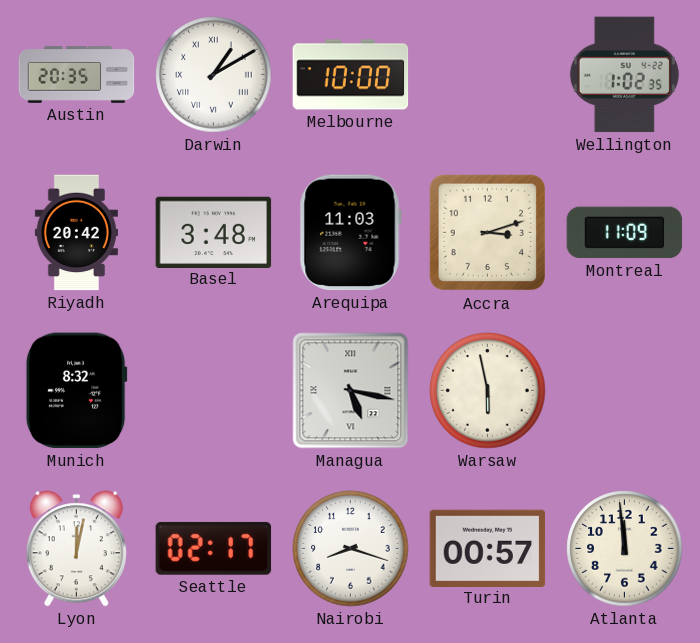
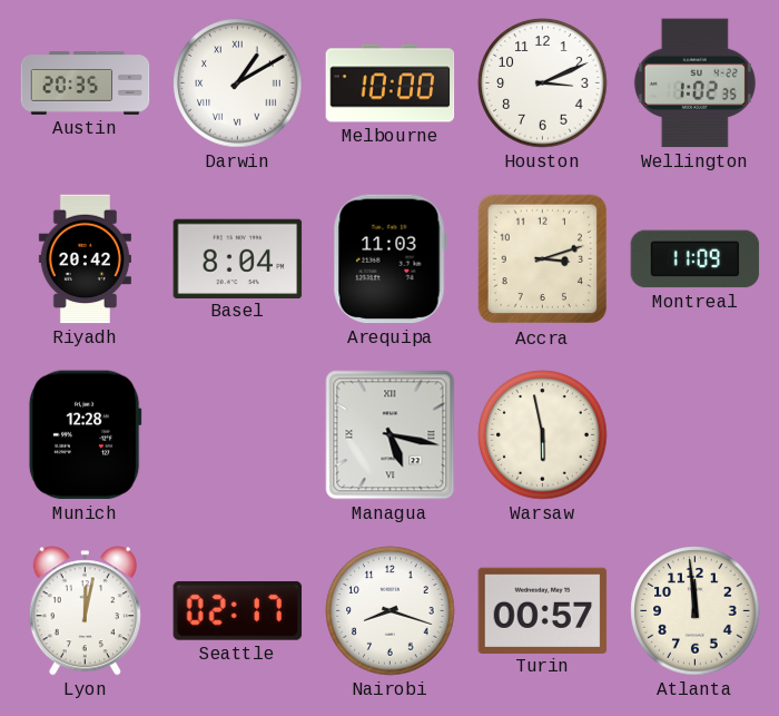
Houston: none -> 3:11
Basel: 3:48 -> 8:04
Munich: 8:32 -> 12:28
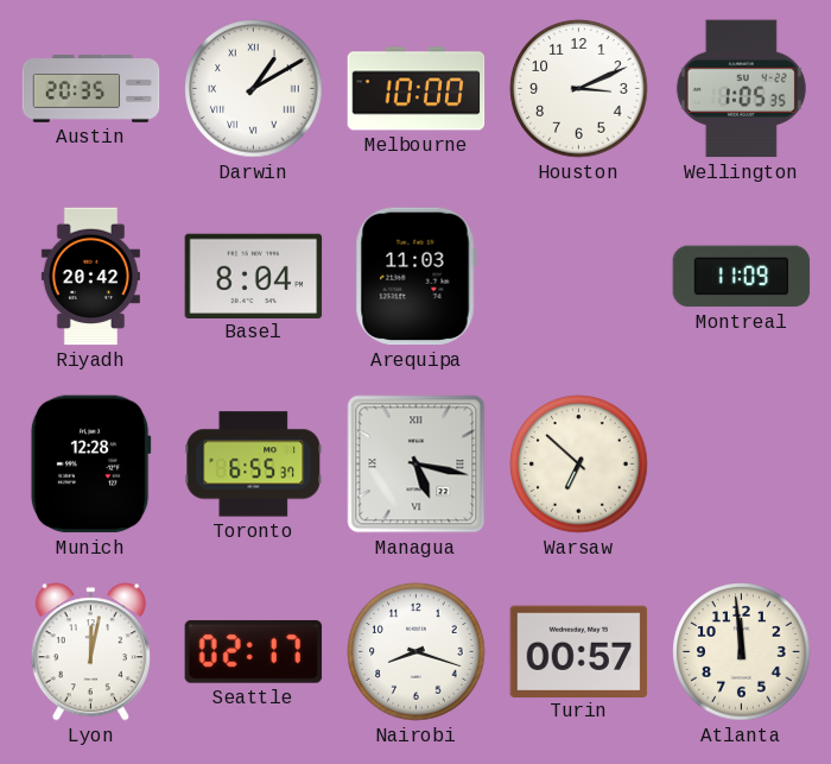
Wellington: 1:02 -> 1:05
Accra: 3:12 -> none
Toronto: none -> 6:55
Warsaw: 5:58 -> 6:52
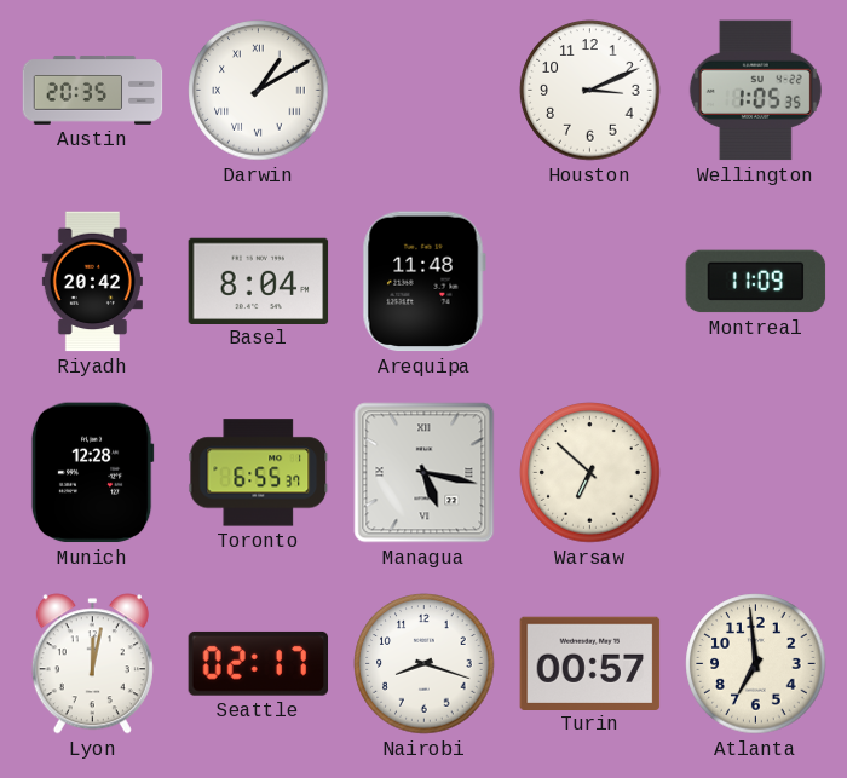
Melbourne: 10:00 -> none
Arequipa: 11:03 -> 11:48
Atlanta: 11:59 -> 6:59
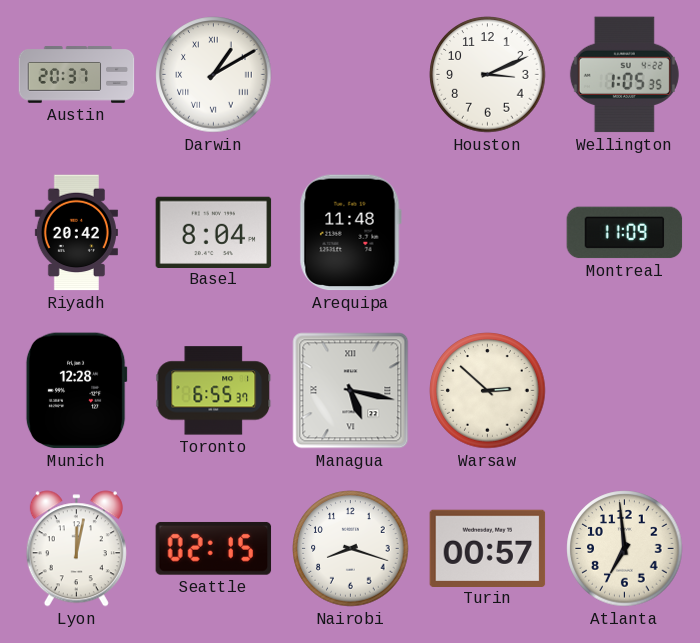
Austin: 20:35 -> 20:37
Warsaw: 6:52 -> 2:52
Seattle: 02:17 -> 02:15
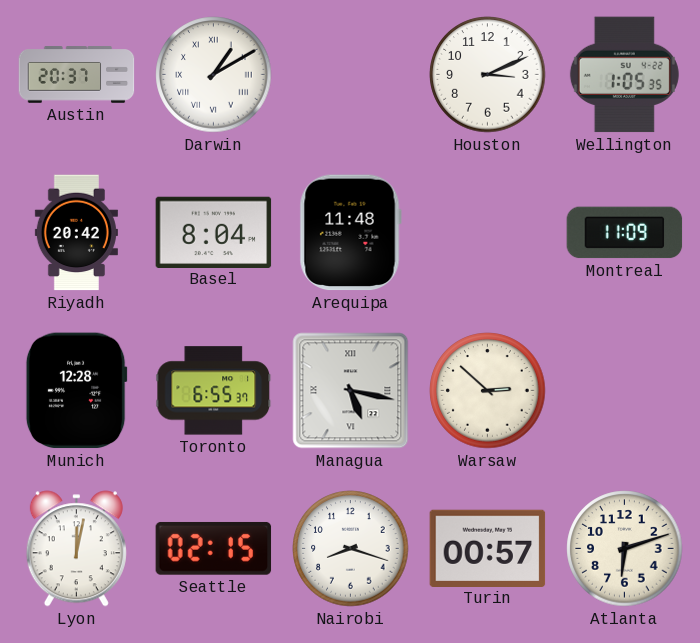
Atlanta: 6:59 -> 6:12
